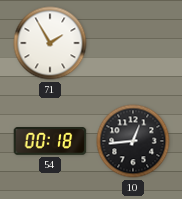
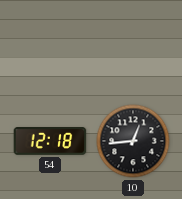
71: 1:55 -> none
54: 00:18 -> 12:18
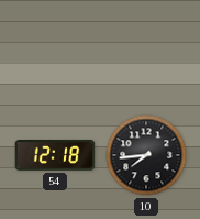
10: 12:44 -> 7:44
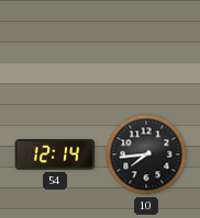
54: 12:18 -> 12:14
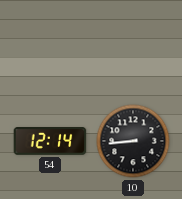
10: 7:44 -> 8:44
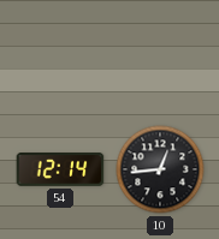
10: 8:44 -> 12:44
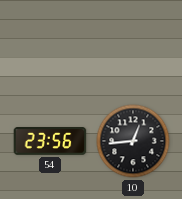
54: 12:14 -> 23:56
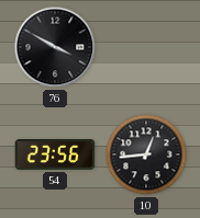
76: none -> 3:50
